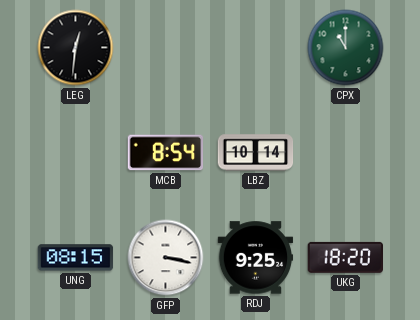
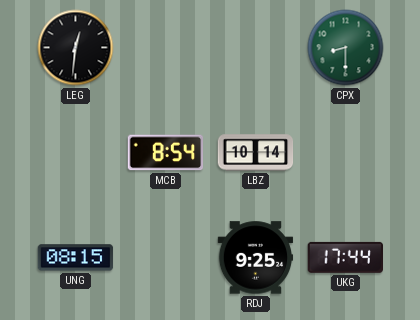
CPX: 11:00 -> 8:30
GFP: 3:17 -> none
UKG: 18:20 -> 17:44
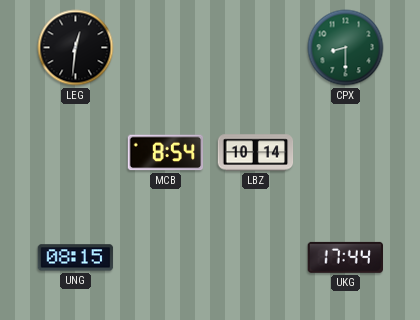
RDJ: 9:25 -> none
